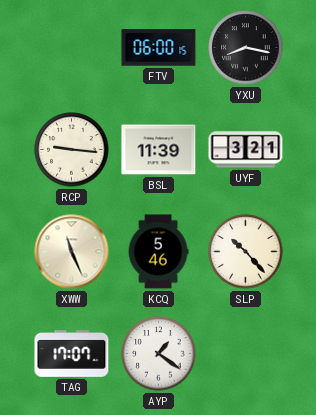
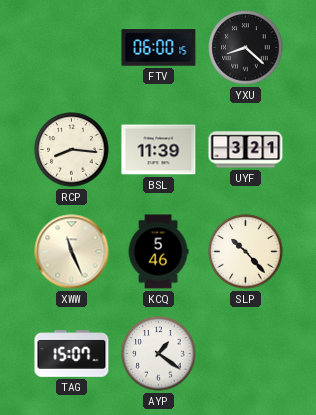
YXU: 8:17 -> 8:22
RCP: 9:16 -> 8:16
TAG: 17:07 -> 15:07
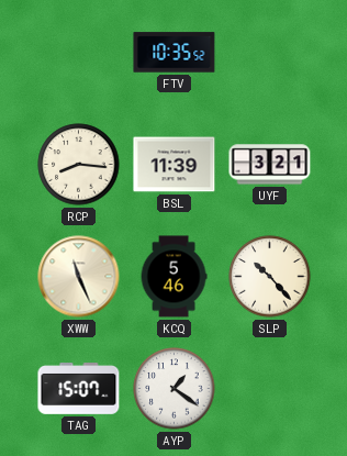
FTV: 06:00 -> 10:35
YXU: 8:22 -> none
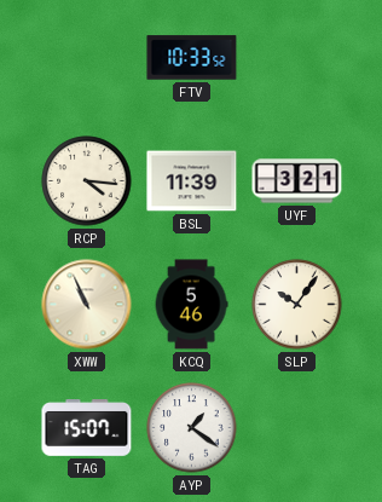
FTV: 10:35 -> 10:33
RCP: 8:16 -> 4:16
XWW: 11:26 -> 10:56
SLP: 10:23 -> 10:06
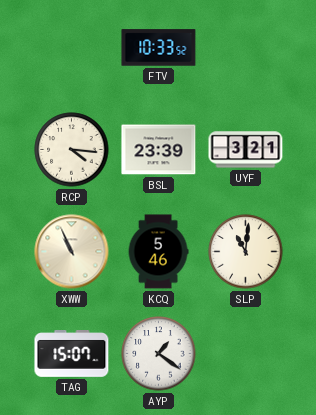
BSL: 11:39 -> 23:39
SLP: 10:06 -> 11:01
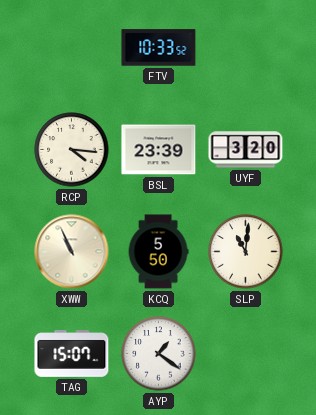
UYF: 3:21 -> 3:20
KCQ: 5:46 -> 5:50
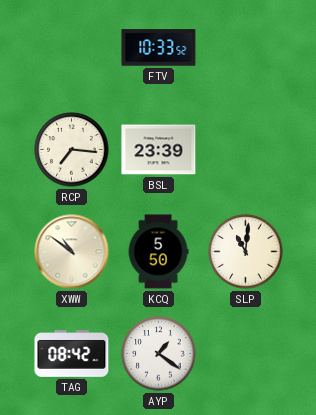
RCP: 4:16 -> 7:16
UYF: 3:20 -> none
XWW: 10:56 -> 10:51
TAG: 15:07 -> 08:42
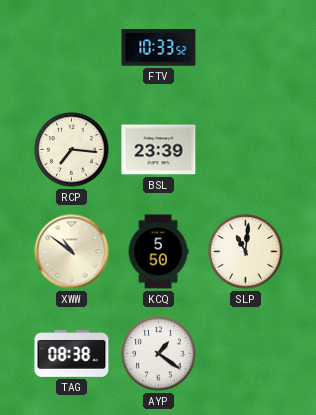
TAG: 08:42 -> 08:38
